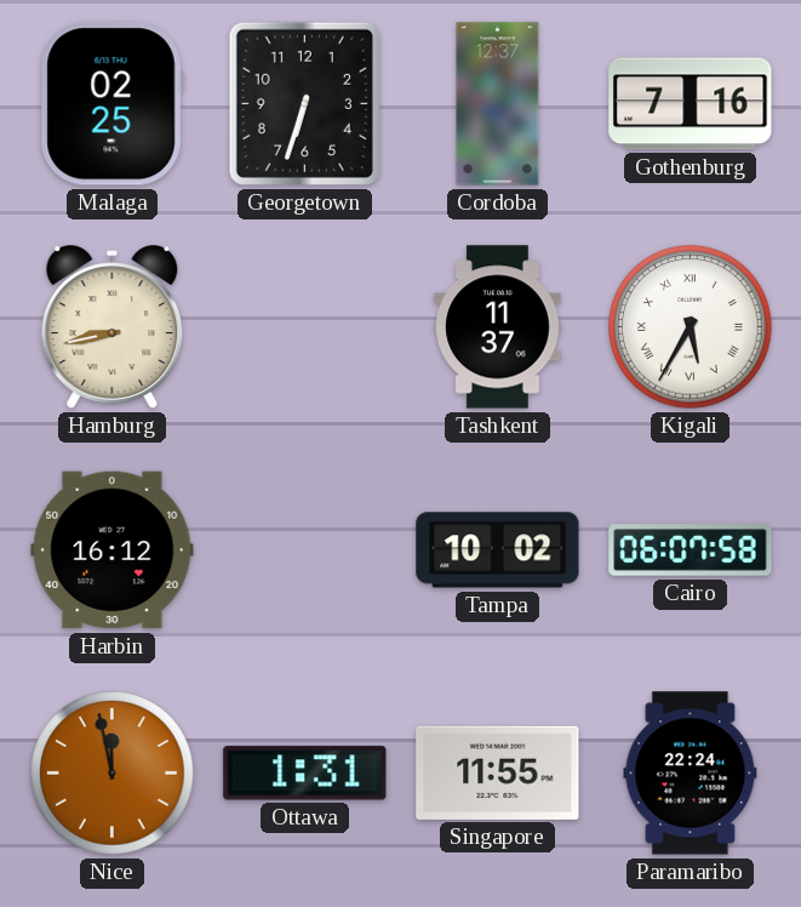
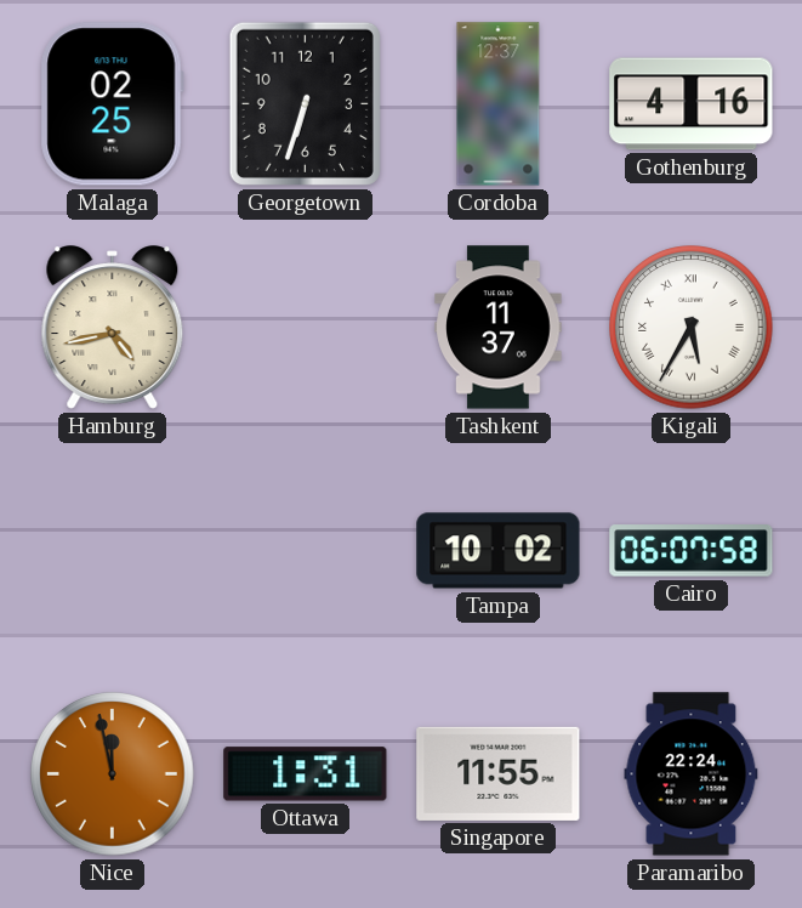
Gothenburg: 7:16 -> 4:16
Hamburg: 8:43 -> 4:43
Harbin: 16:12 -> none
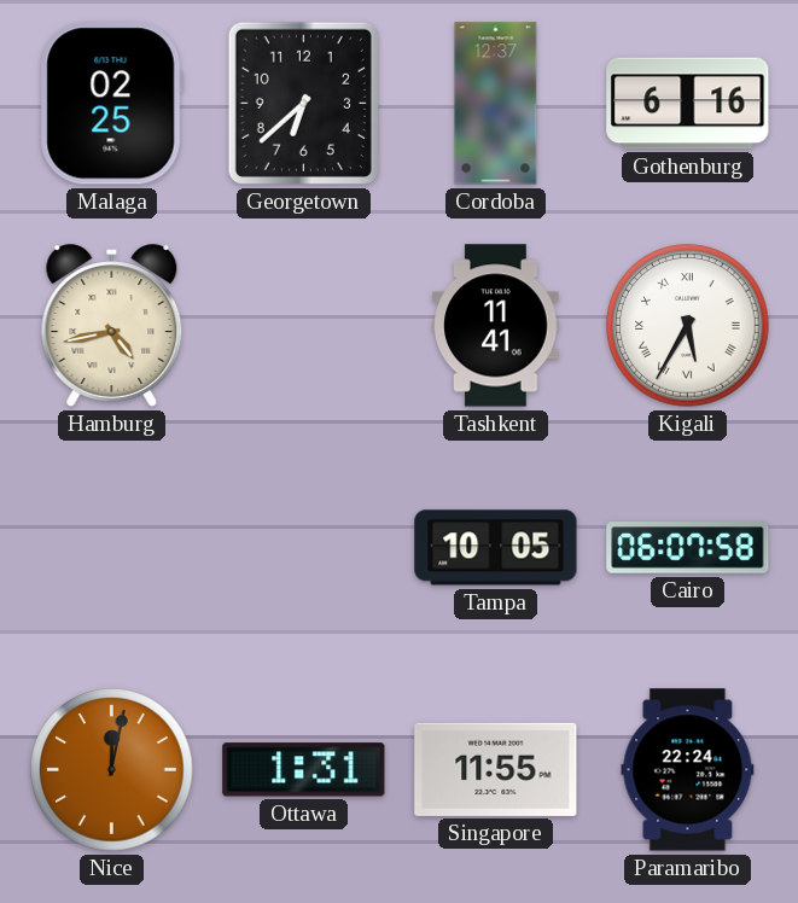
Georgetown: 6:33 -> 6:38
Gothenburg: 4:16 -> 6:16
Tashkent: 11:37 -> 11:41
Tampa: 10:02 -> 10:05
Nice: 11:58 -> 12:02
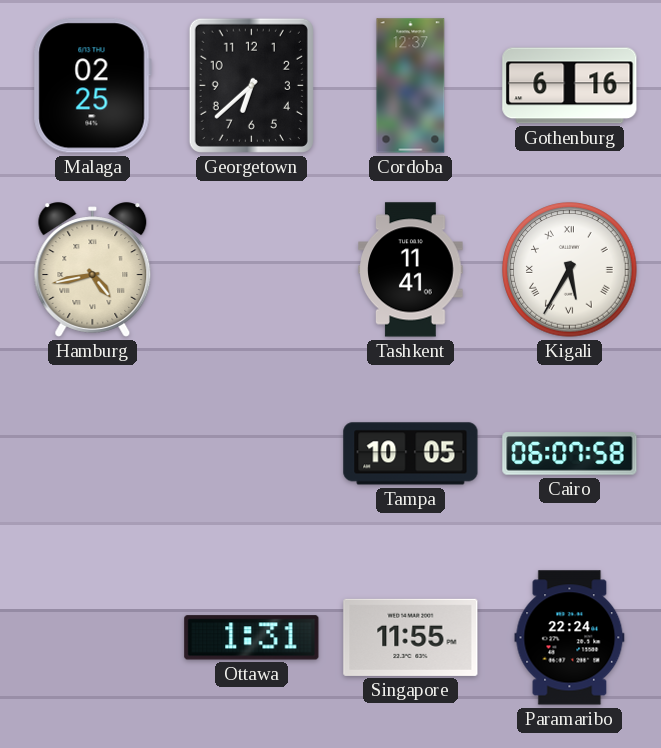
Nice: 12:02 -> none
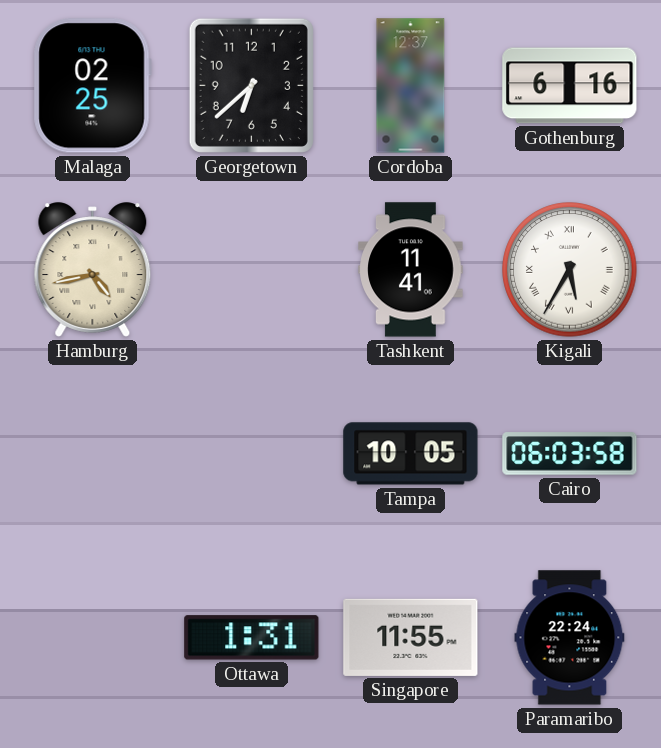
Cairo: 06:07 -> 06:03
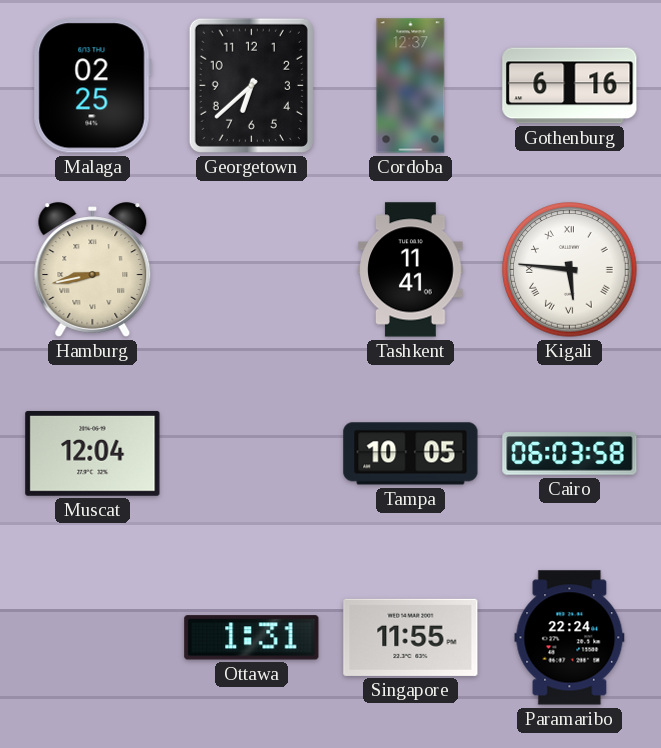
Hamburg: 4:43 -> 8:43
Kigali: 5:35 -> 5:46
Muscat: none -> 12:04
